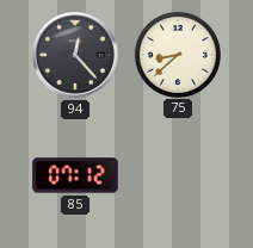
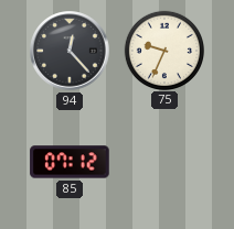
75: 8:38 -> 9:34
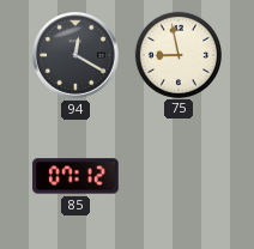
94: 12:23 -> 12:20
75: 9:34 -> 8:58
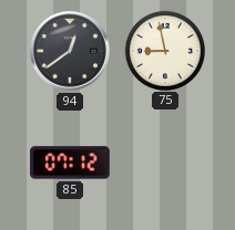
94: 12:20 -> 12:39
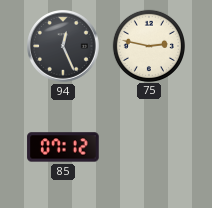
94: 12:39 -> 12:26
75: 8:58 -> 2:47
